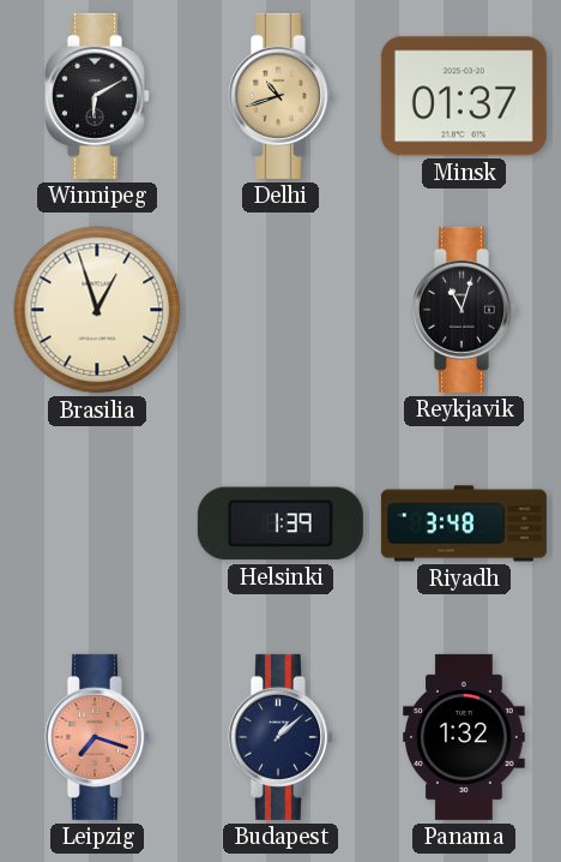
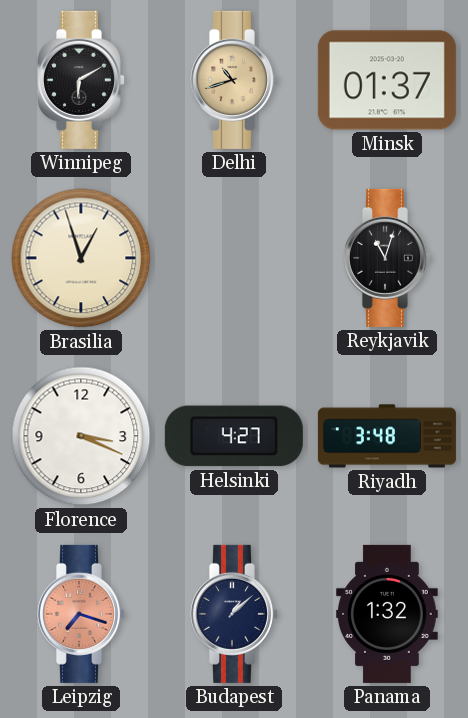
Florence: none -> 3:19
Helsinki: 1:39 -> 4:27
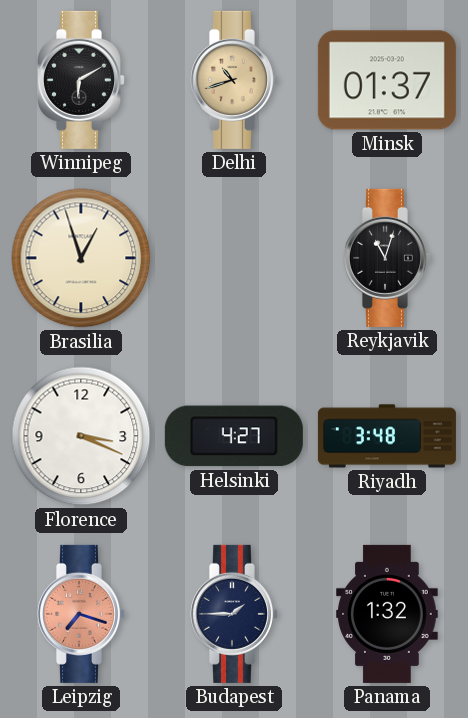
Budapest: 1:08 -> 1:45
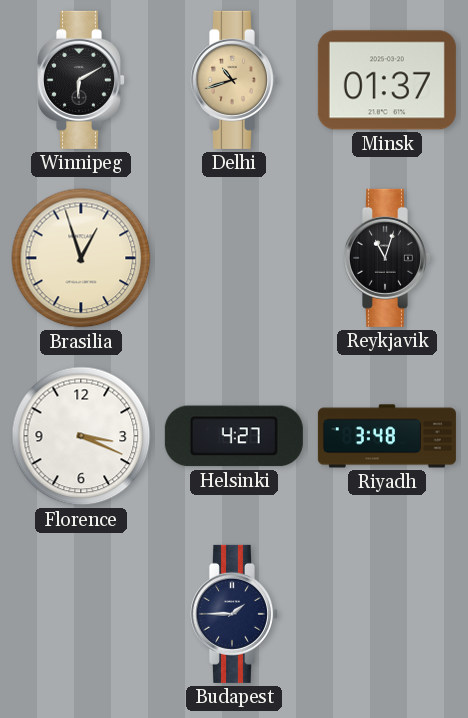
Leipzig: 7:18 -> none
Panama: 1:32 -> none
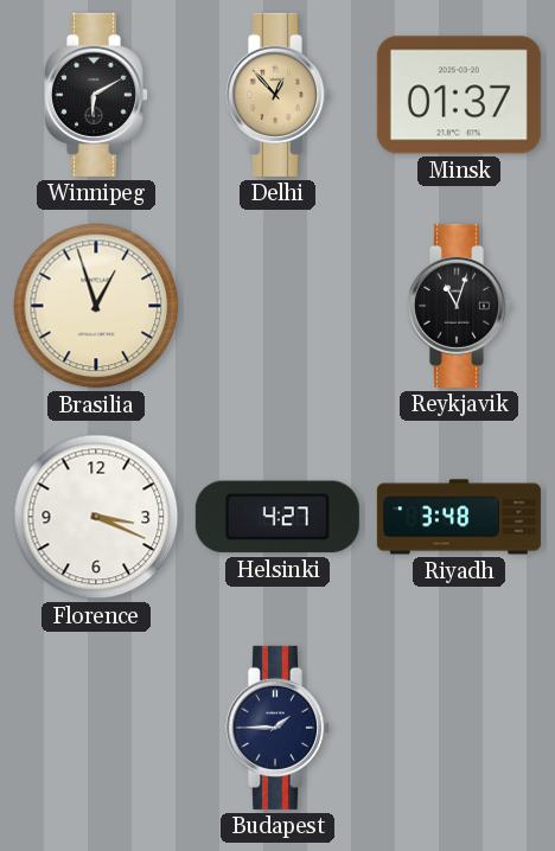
Delhi: 10:42 -> 12:53
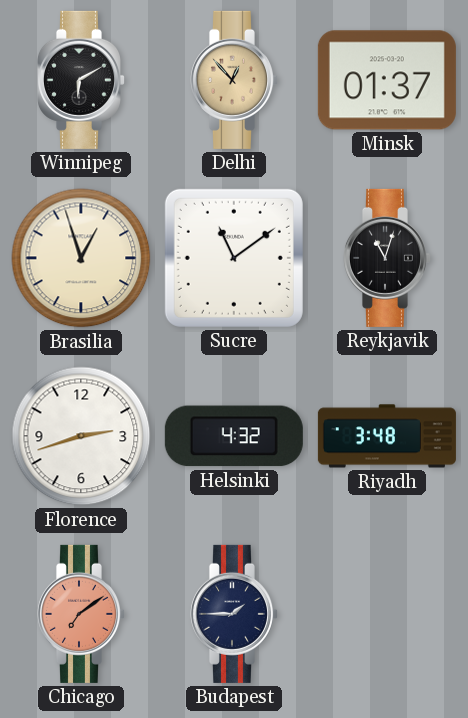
Sucre: none -> 11:09
Florence: 3:19 -> 2:42
Helsinki: 4:27 -> 4:32
Chicago: none -> 7:09
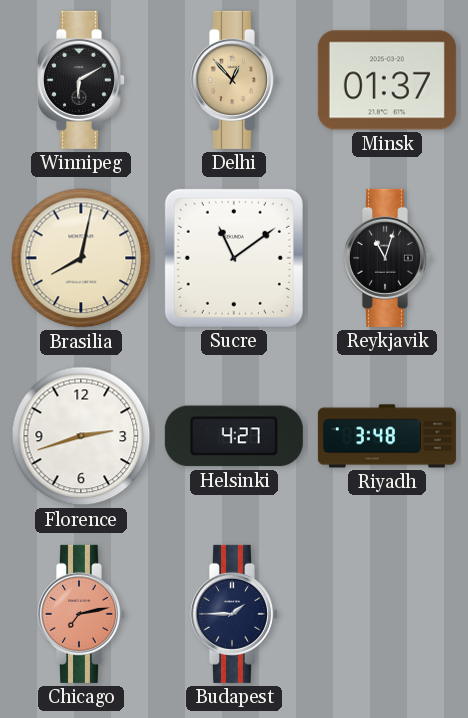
Brasilia: 12:57 -> 8:02
Helsinki: 4:32 -> 4:27
Chicago: 7:09 -> 7:13
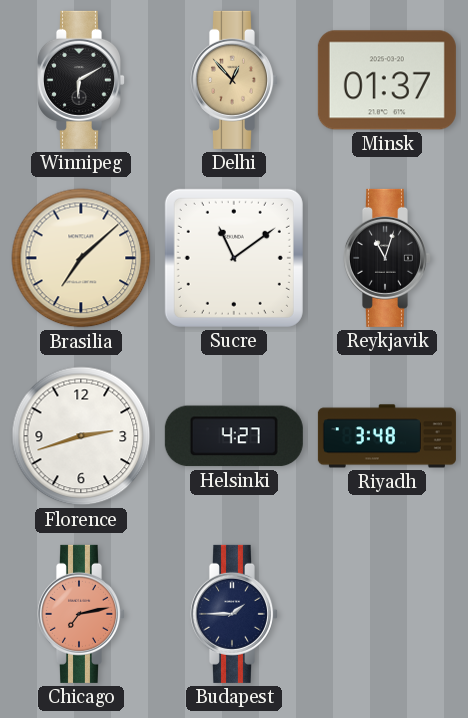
Brasilia: 8:02 -> 7:08
